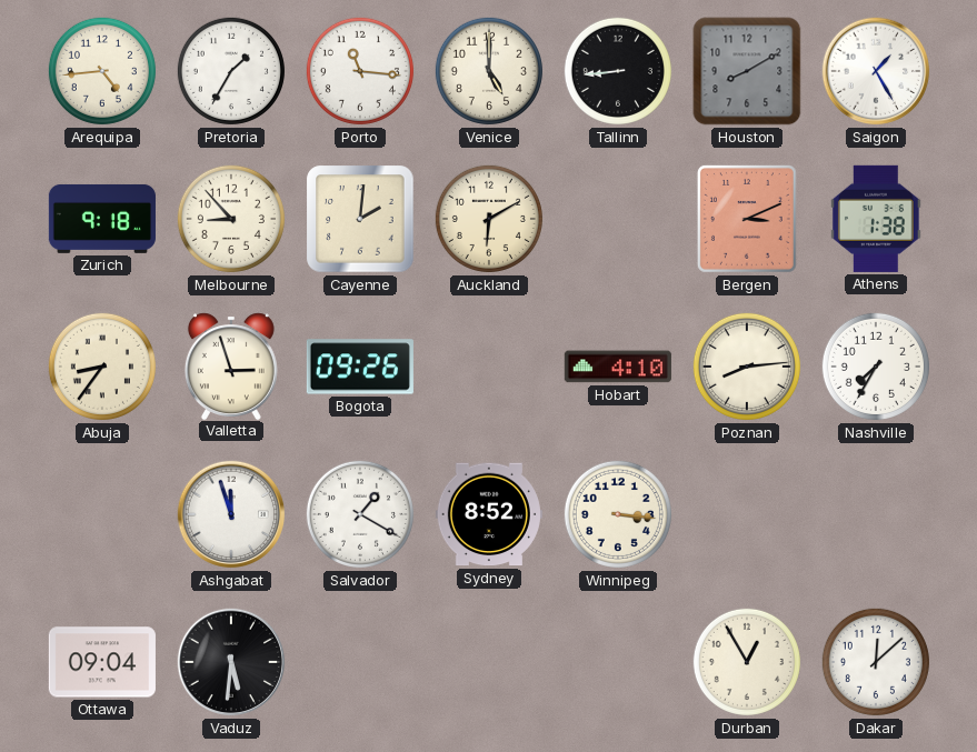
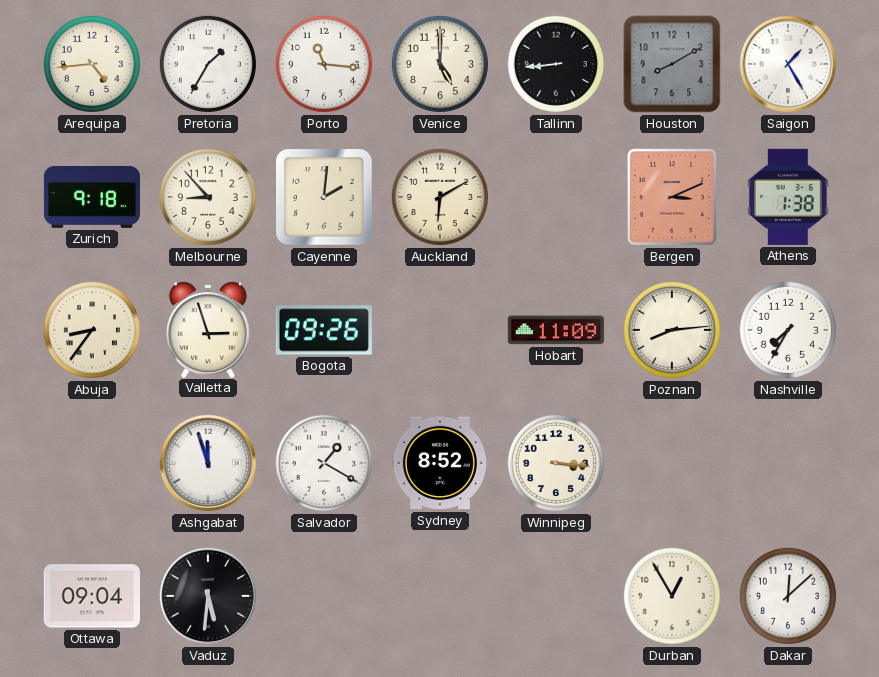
Hobart: 4:10 -> 11:09
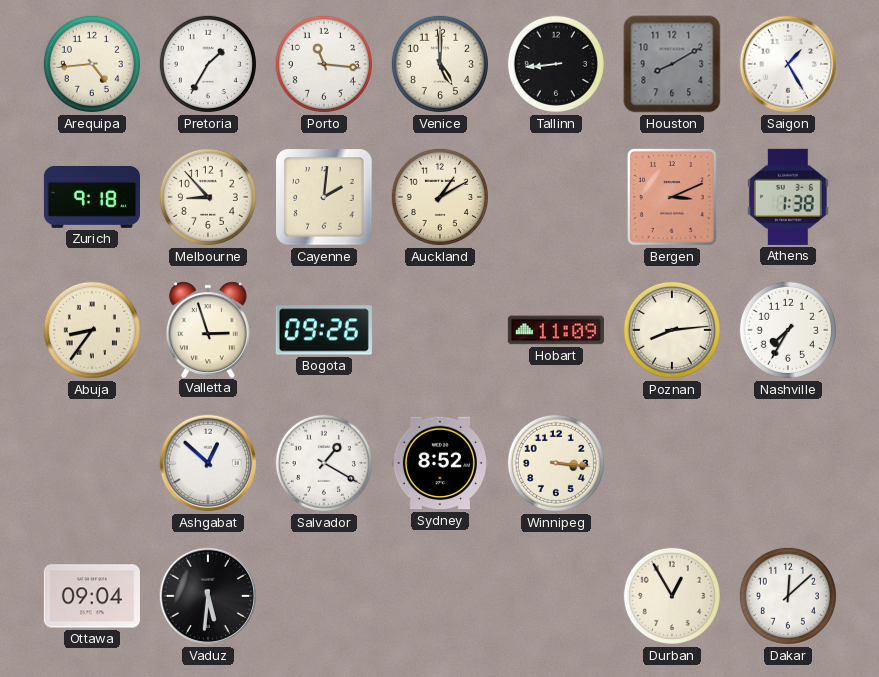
Auckland: 6:10 -> 1:10
Ashgabat: 11:57 -> 12:52
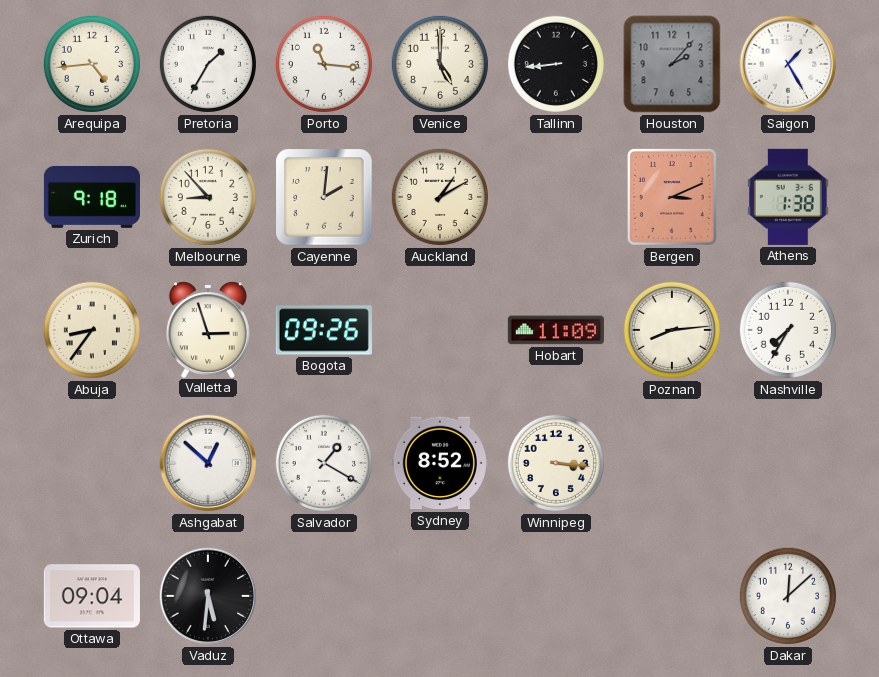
Houston: 8:10 -> 2:07
Durban: 12:55 -> none
